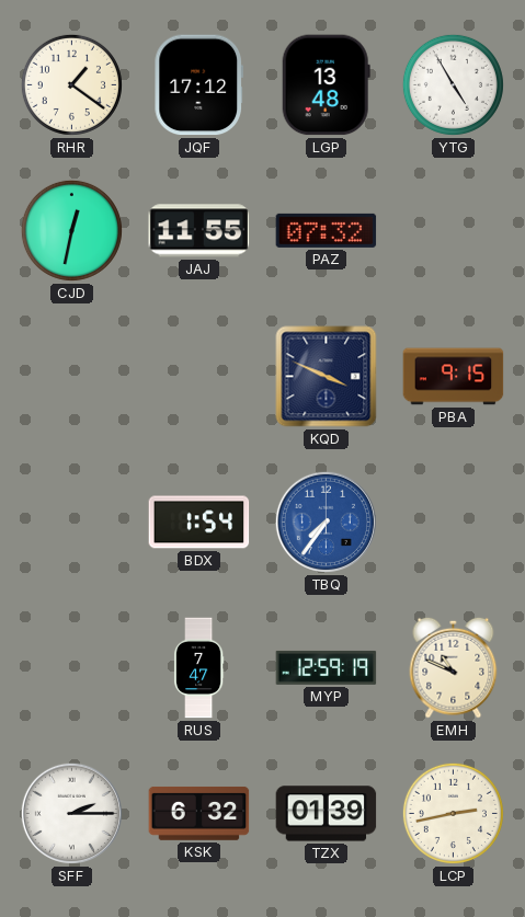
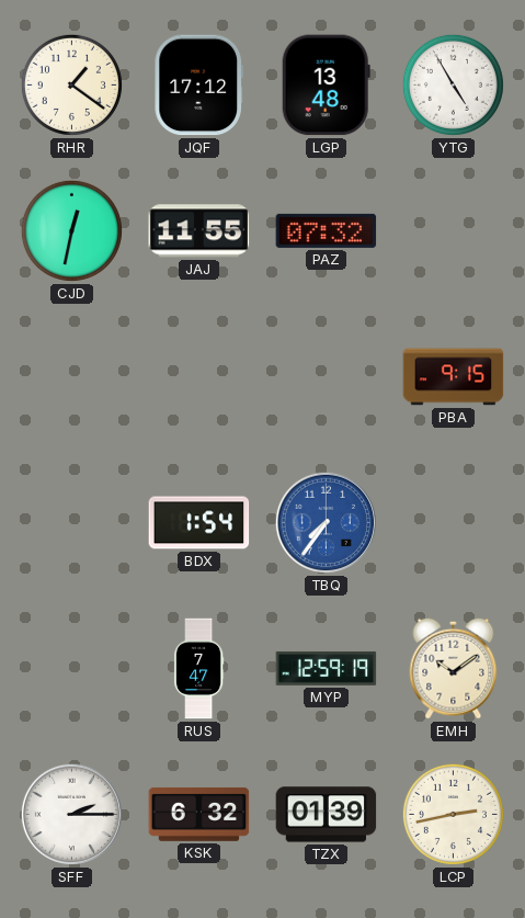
KQD: 3:49 -> none
EMH: 10:49 -> 10:09
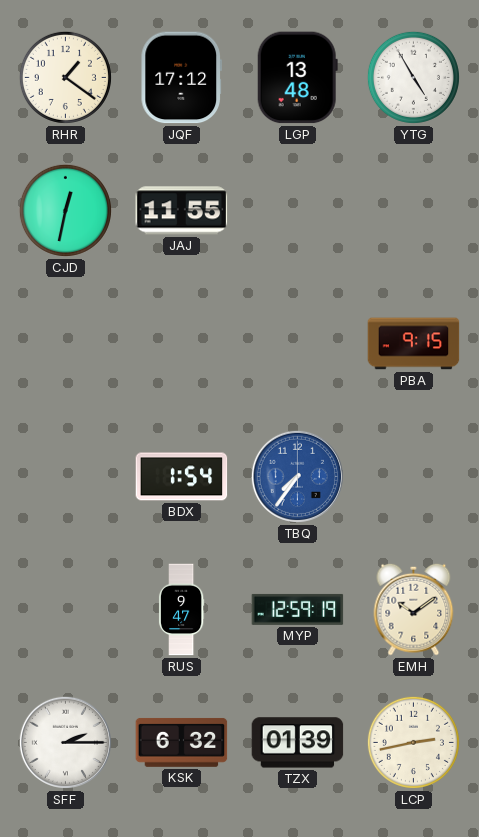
PAZ: 07:32 -> none
RUS: 7:47 -> 9:47
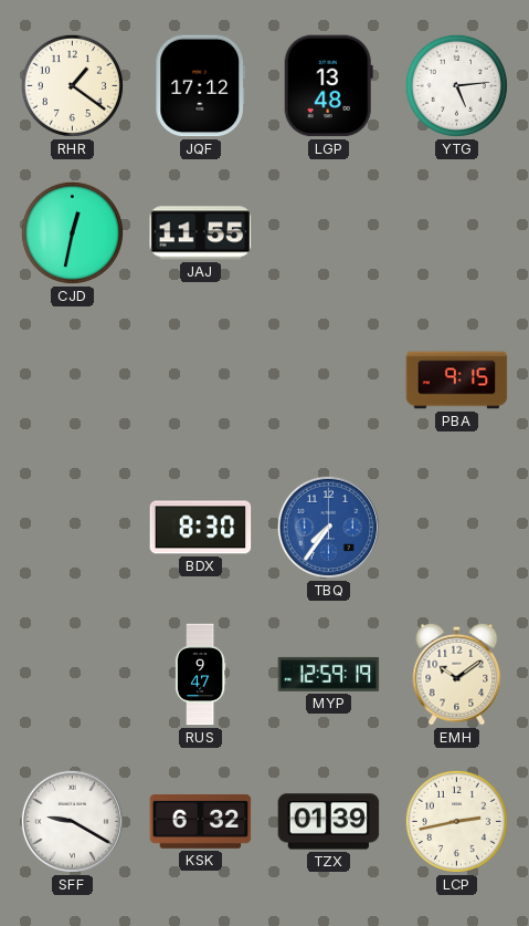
YTG: 4:55 -> 5:14
BDX: 1:54 -> 8:30
SFF: 2:15 -> 9:20
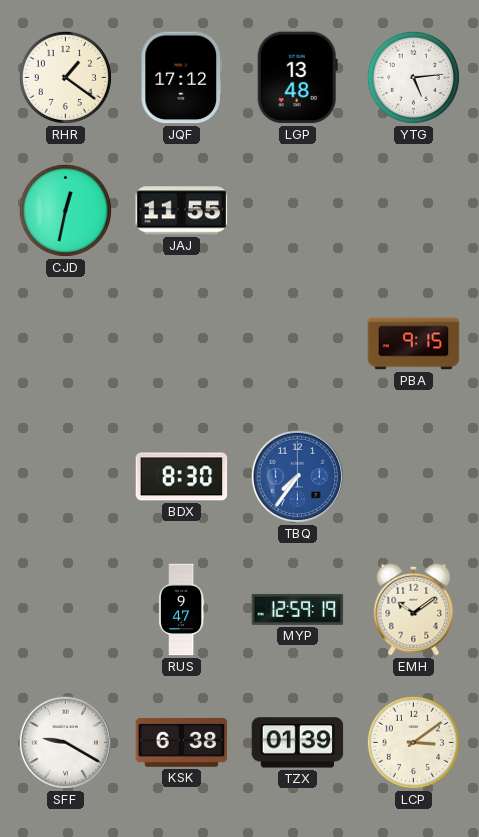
KSK: 6:32 -> 6:38
LCP: 2:43 -> 3:09
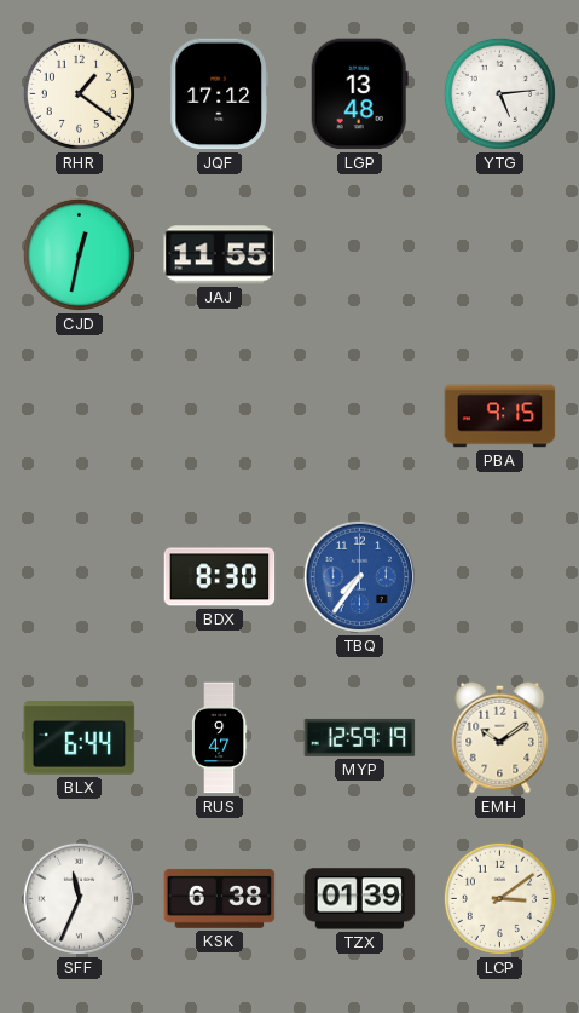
BLX: none -> 6:44
SFF: 9:20 -> 11:34
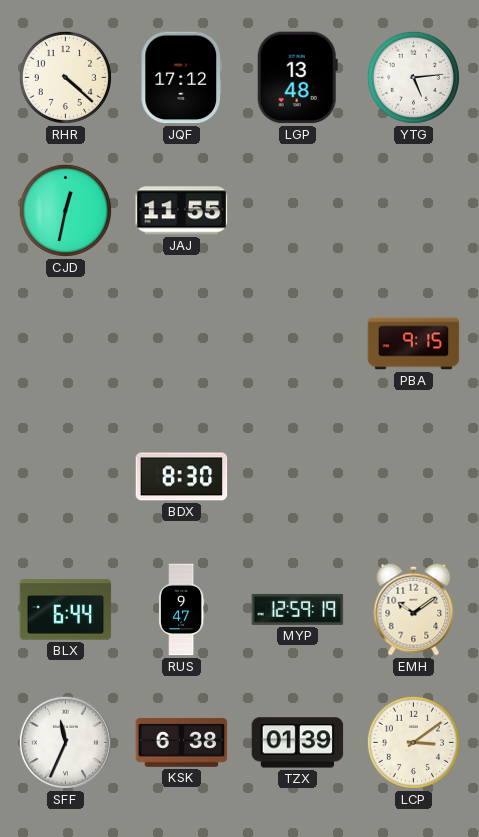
RHR: 1:21 -> 4:22
TBQ: 7:36 -> none
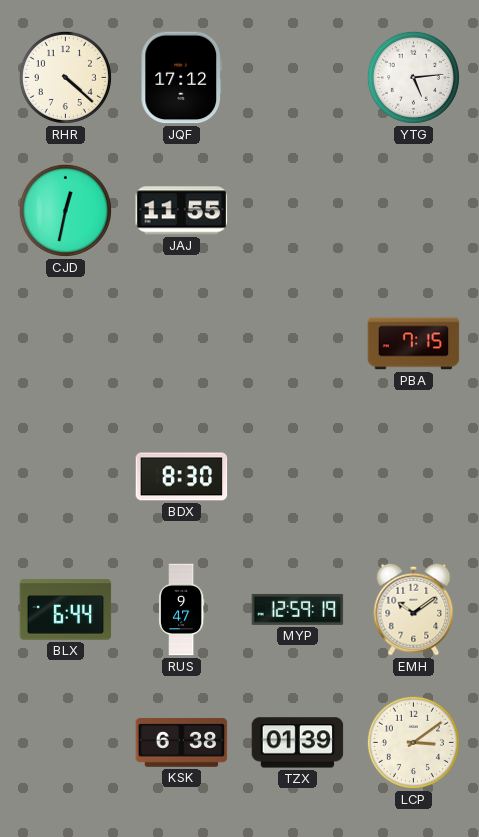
LGP: 13:48 -> none
PBA: 9:15 -> 7:15
SFF: 11:34 -> none
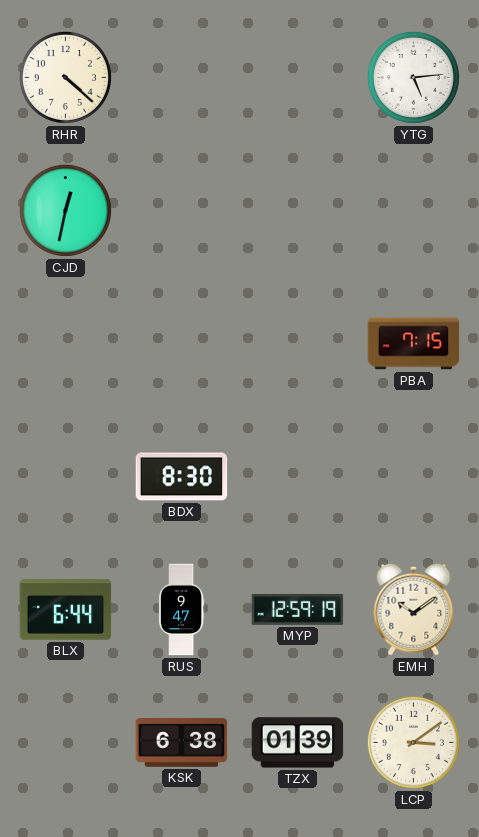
JQF: 17:12 -> none
JAJ: 11:55 -> none
